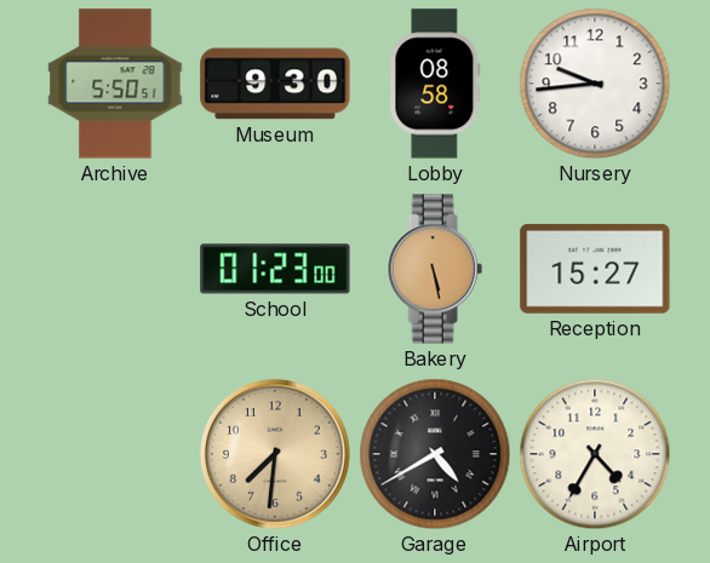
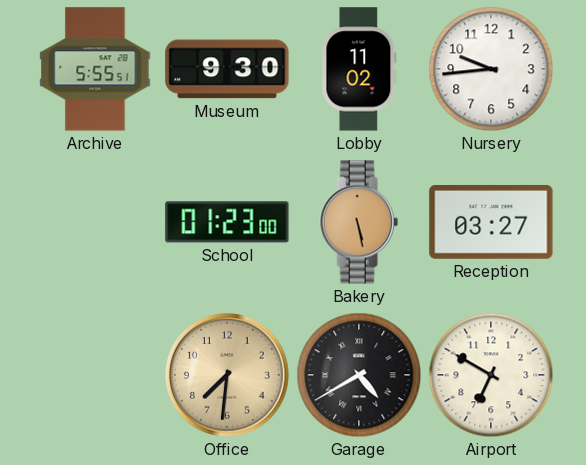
Archive: 5:50 -> 5:55
Lobby: 08:58 -> 11:02
Reception: 15:27 -> 03:27
Airport: 4:35 -> 6:50
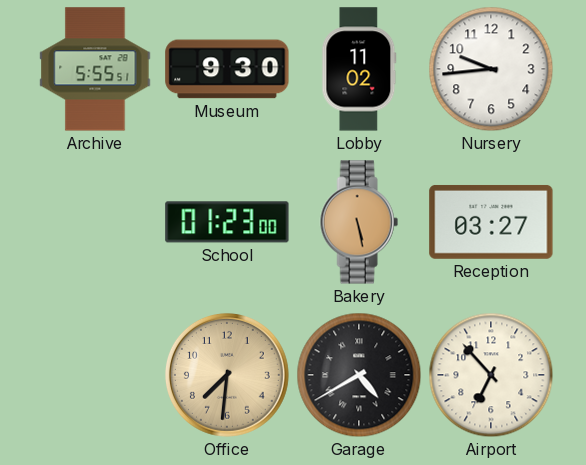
Airport: 6:50 -> 6:53
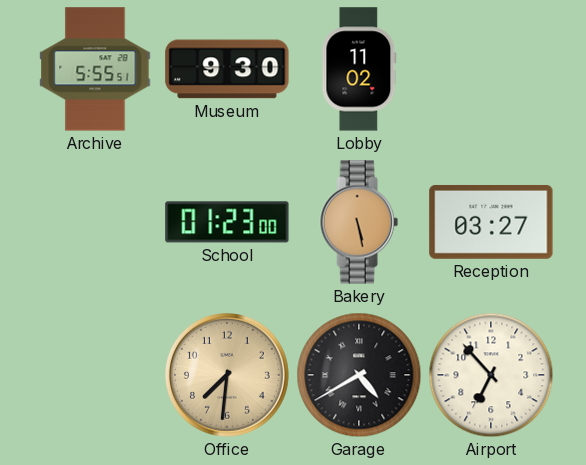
Nursery: 9:44 -> none
